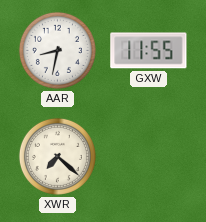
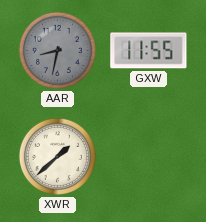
AAR dial: white -> grey
XWR: 7:22 -> 1:38
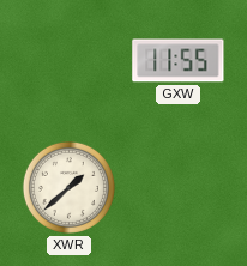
AAR: 8:32 -> none
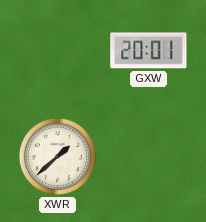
GXW: 11:55 -> 20:01
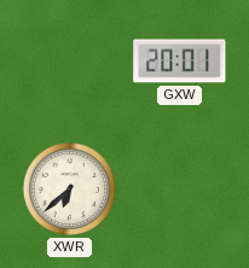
XWR: 1:38 -> 6:38
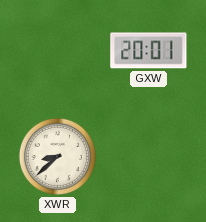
XWR: 6:38 -> 8:38
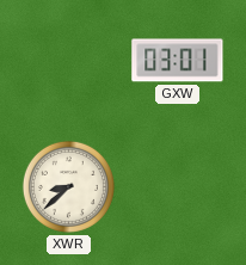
GXW: 20:01 -> 03:01
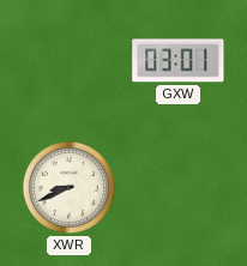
XWR: 8:38 -> 8:41
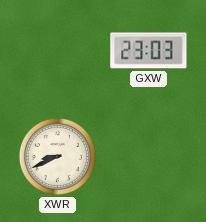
GXW: 03:01 -> 23:03
